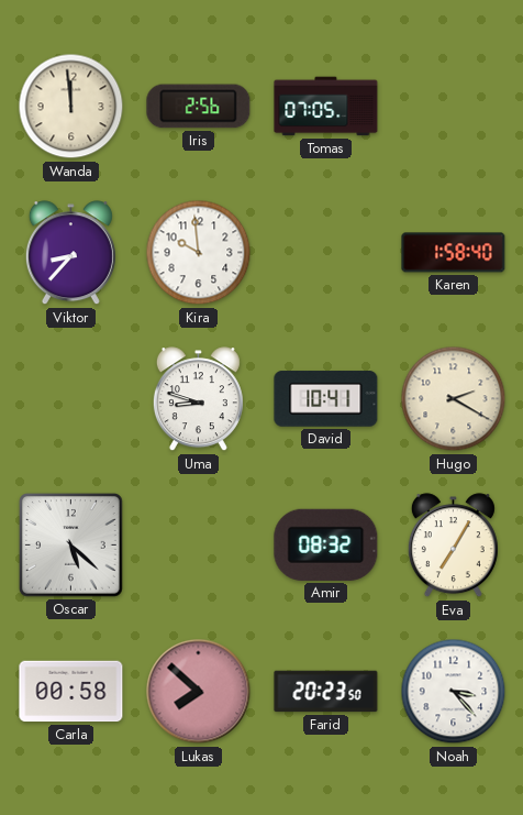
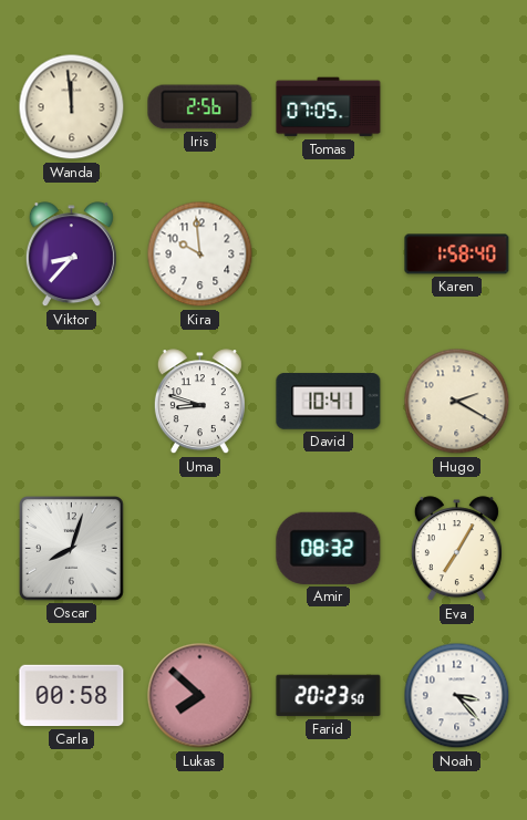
Oscar: 5:22 -> 8:03
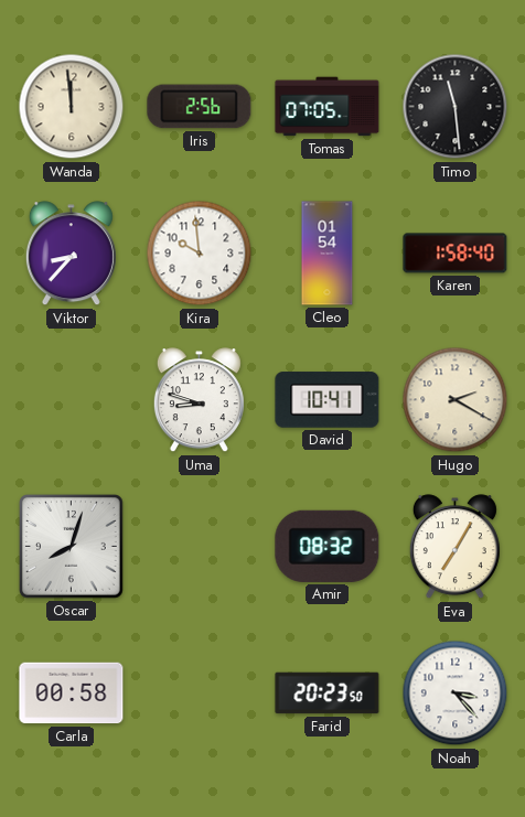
Timo: none -> 11:29
Cleo: none -> 01:54
Lukas: 7:52 -> none
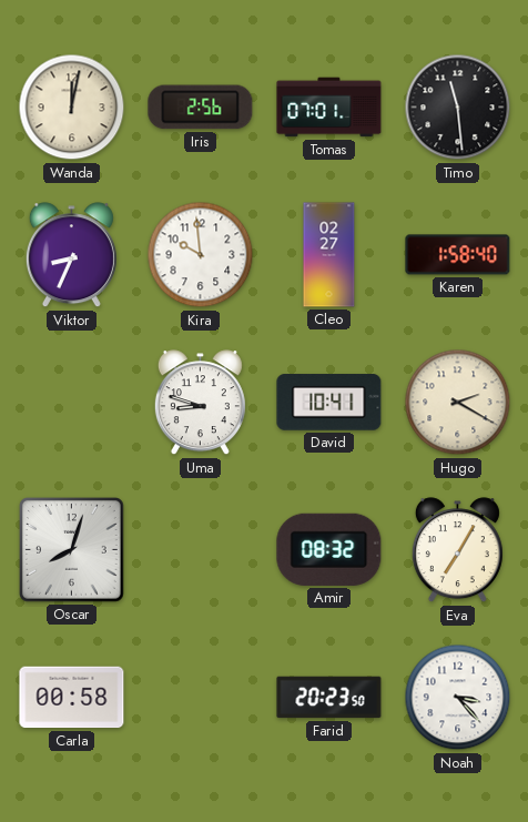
Wanda: 11:59 -> 12:02
Tomas: 07:05 -> 07:01
Viktor: 8:37 -> 8:34
Cleo: 01:54 -> 02:27
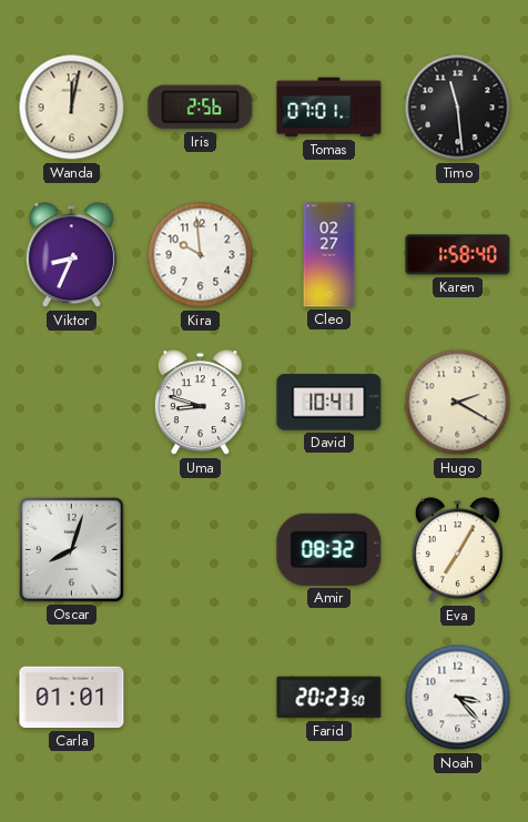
Carla: 00:58 -> 01:01
